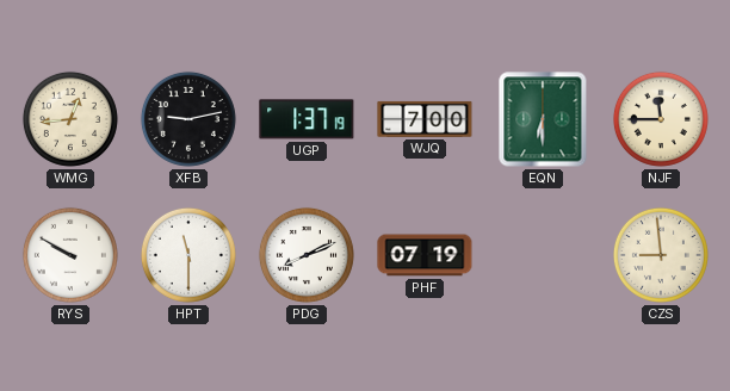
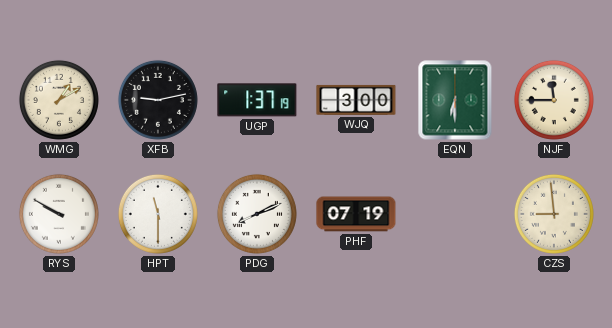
WMG: 12:44 -> 1:10
WJQ: 7:00 -> 3:00
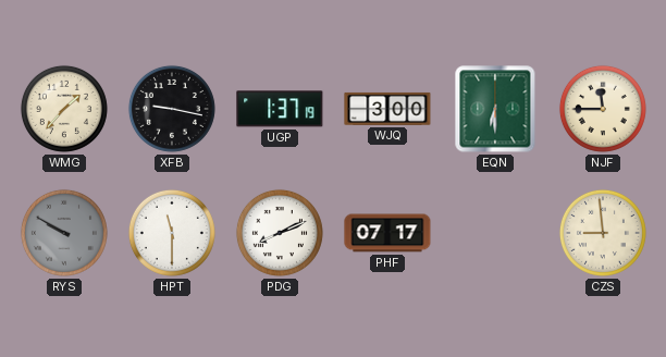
WMG: 1:10 -> 1:37
XFB: 9:13 -> 9:17
RYS dial: white -> grey
PHF: 07:19 -> 07:17
